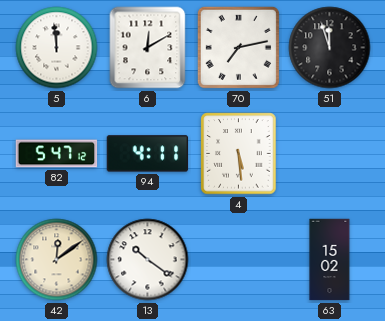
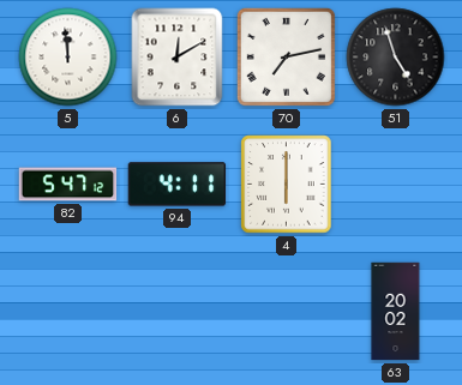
51: 11:57 -> 4:57
4: 5:29 -> 6:00
42: 12:09 -> none
13: 10:21 -> none
63: 15:02 -> 20:02
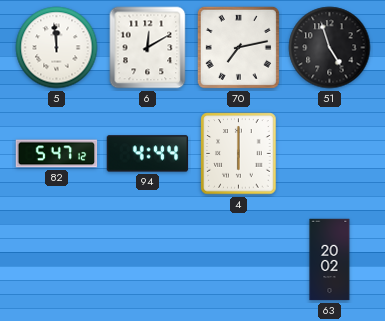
94: 4:11 -> 4:44
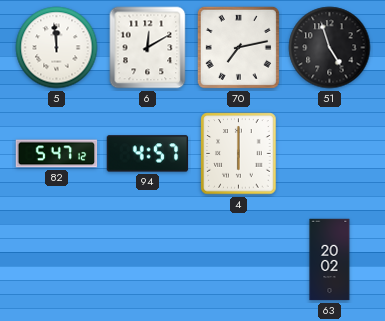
94: 4:44 -> 4:57
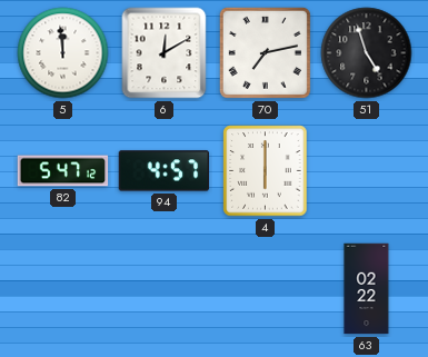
63: 20:02 -> 02:22
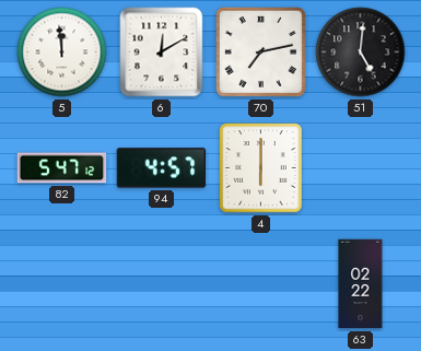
51: 4:57 -> 5:01
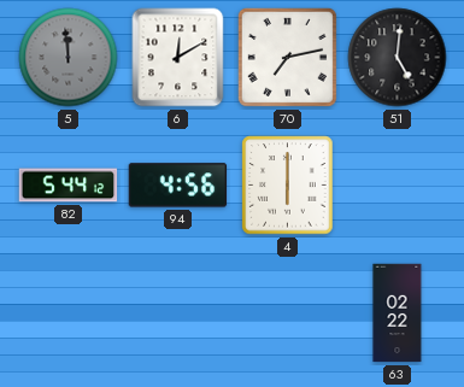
5 dial: white -> grey
82: 5:47 -> 5:44
94: 4:57 -> 4:56
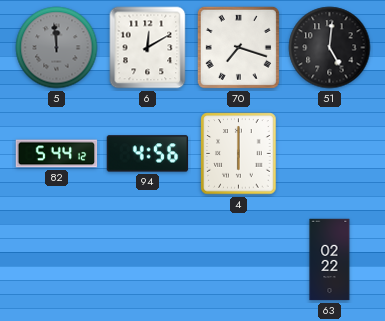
70: 7:13 -> 7:18
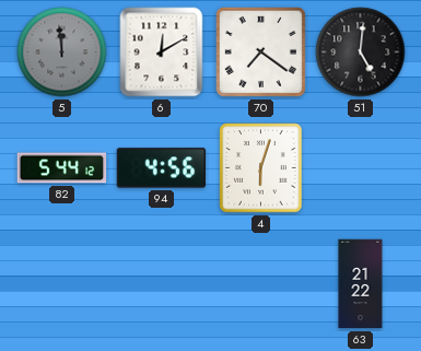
70: 7:18 -> 7:21
4: 6:00 -> 6:03
63: 02:22 -> 21:22
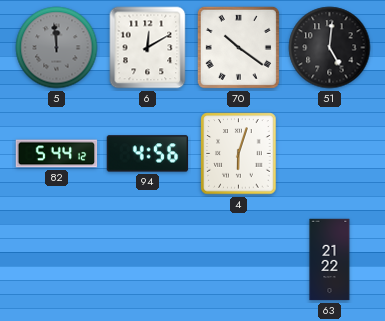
70: 7:21 -> 10:21
